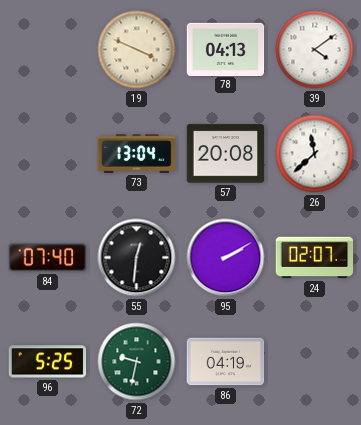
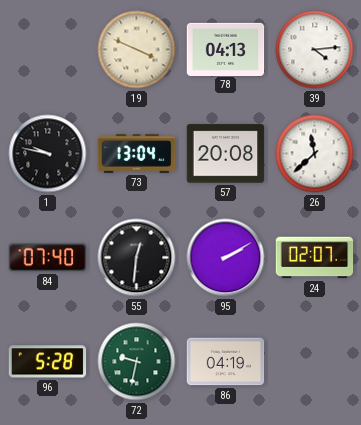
39: 4:09 -> 4:14
1: none -> 9:47
96: 5:25 -> 5:28
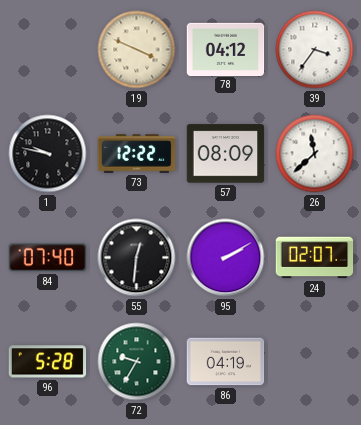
78: 04:13 -> 04:12
39: 4:14 -> 3:36
73: 13:04 -> 12:22
57: 20:08 -> 08:09
72: 9:32 -> 9:35
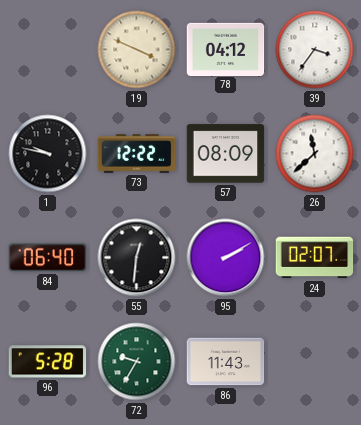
84: 07:40 -> 06:40
86: 04:19 -> 11:43
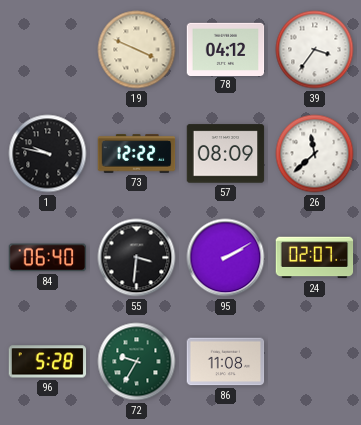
55: 12:31 -> 3:31
86: 11:43 -> 11:08
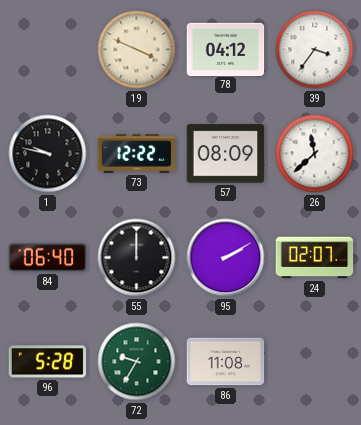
55: 3:31 -> 12:00
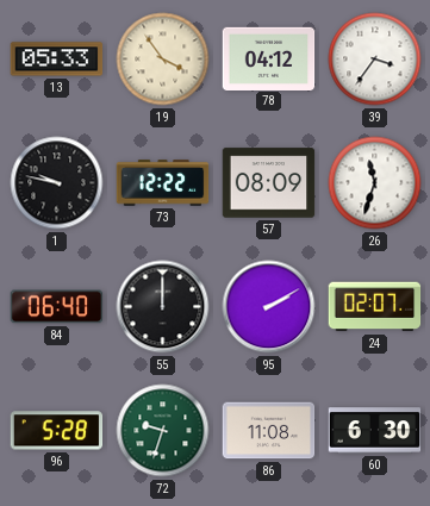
13: none -> 05:33
19: 3:49 -> 3:54
26: 11:38 -> 11:33
72: 9:35 -> 9:33
60: none -> 6:30
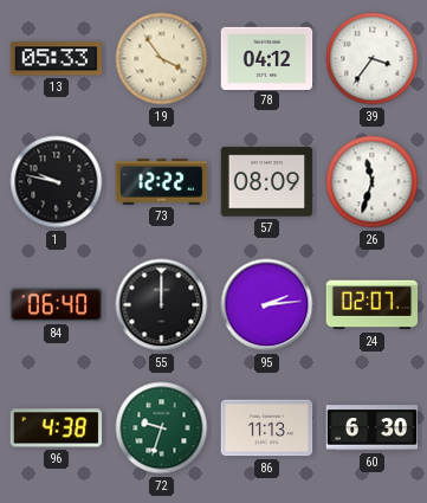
95: 2:10 -> 2:14
96: 5:28 -> 4:38
86: 11:08 -> 11:13
